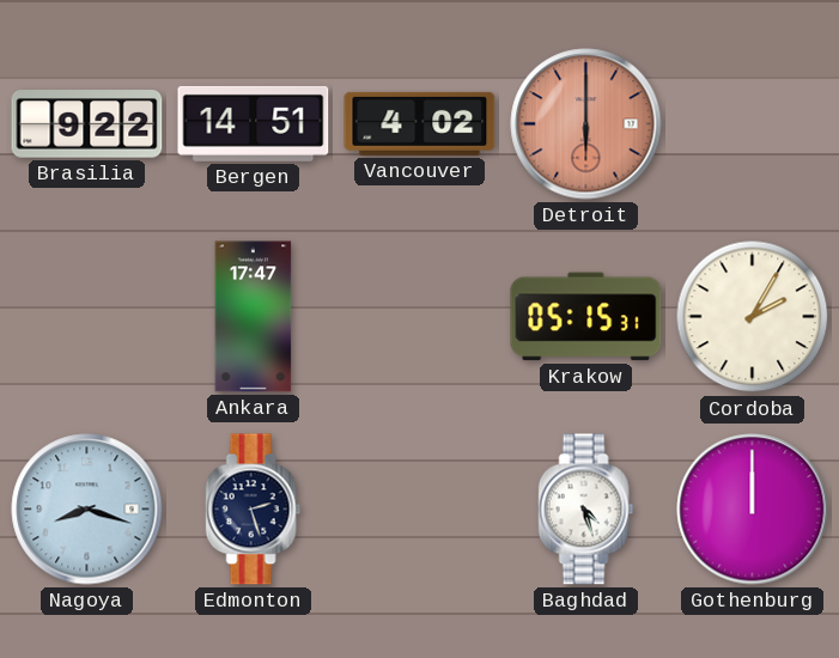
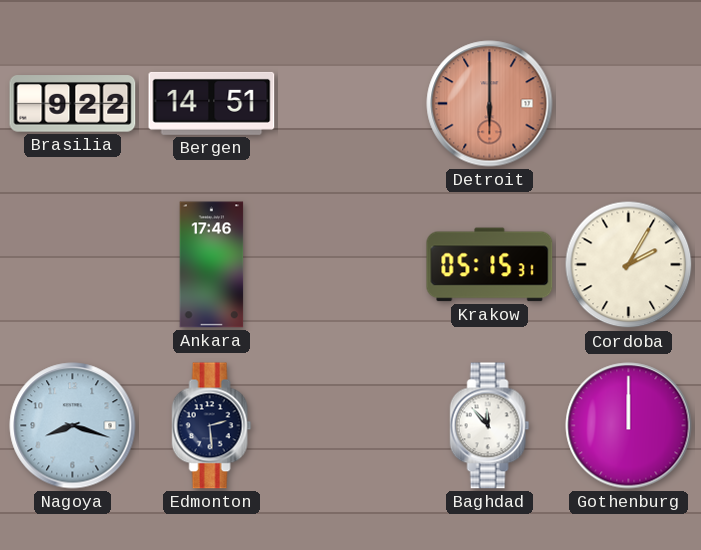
Vancouver: 4:02 -> none
Ankara: 17:47 -> 17:46
Edmonton: 2:27 -> 2:29
Baghdad: 4:27 -> 11:53
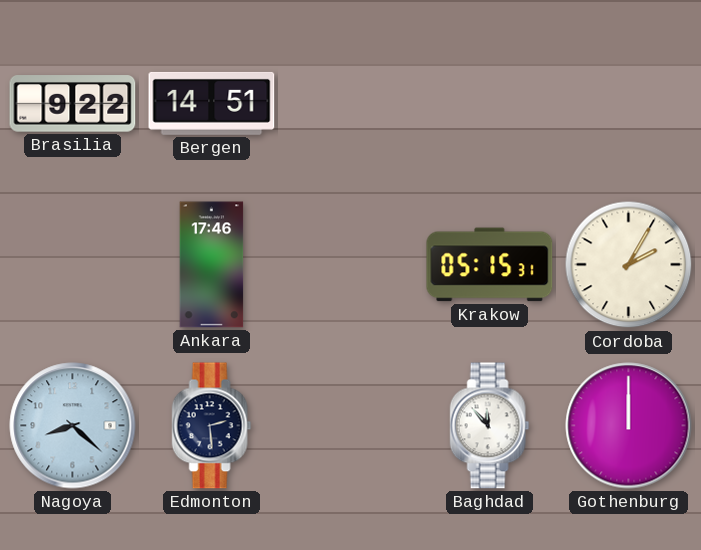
Detroit: 6:00 -> none
Nagoya: 8:18 -> 8:22
